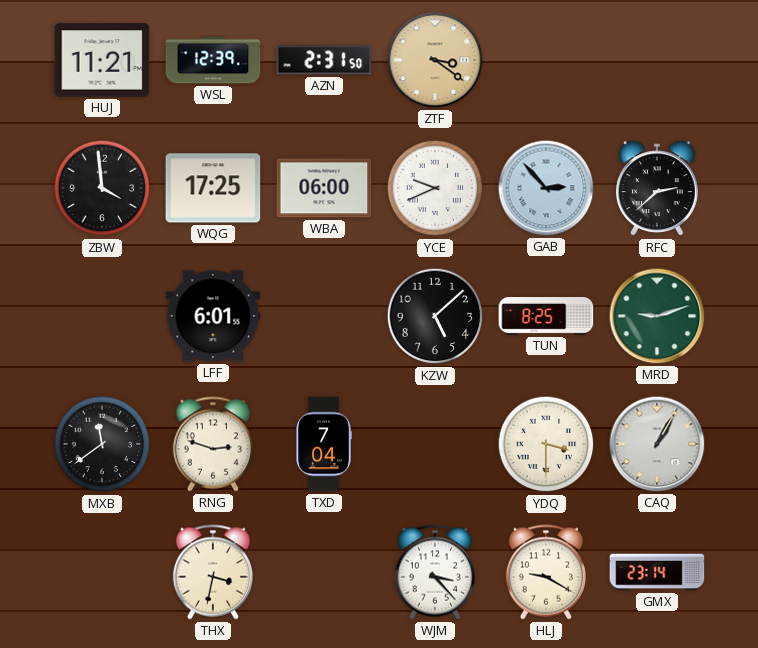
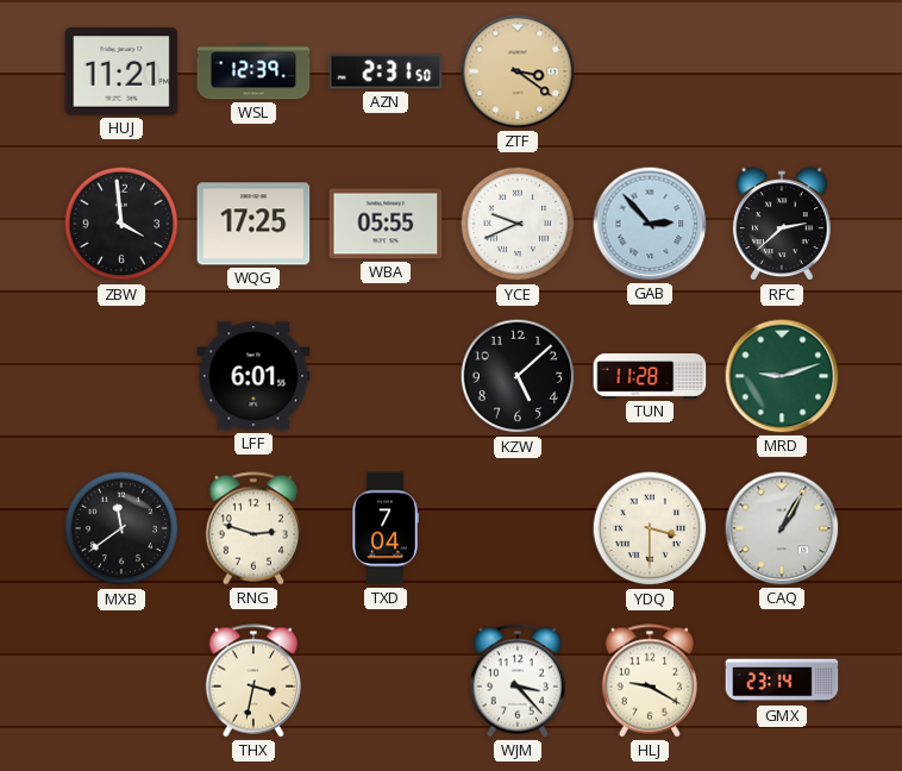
WBA: 06:00 -> 05:55
TUN: 8:25 -> 11:28
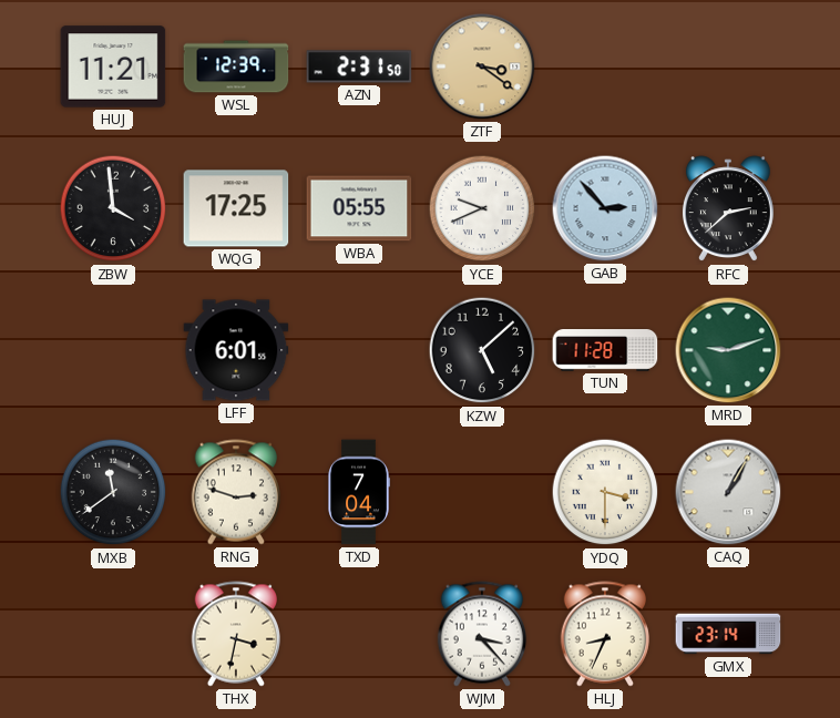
HLJ: 9:20 -> 8:34
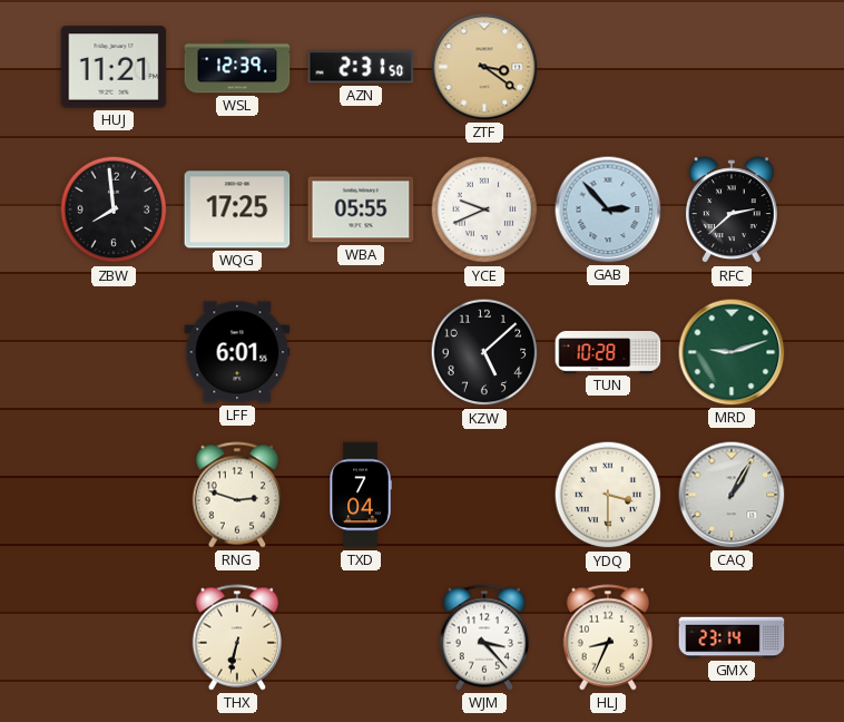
ZBW: 3:59 -> 7:59
TUN: 11:28 -> 10:28
MXB: 11:39 -> none
THX: 3:32 -> 6:32
